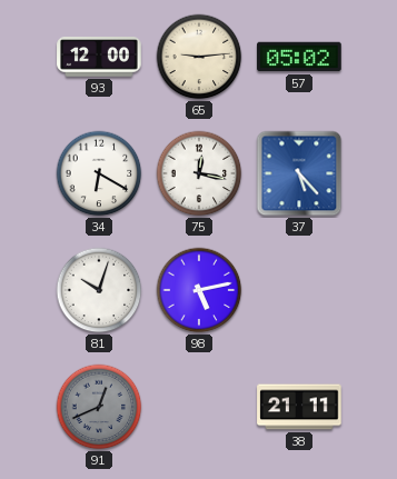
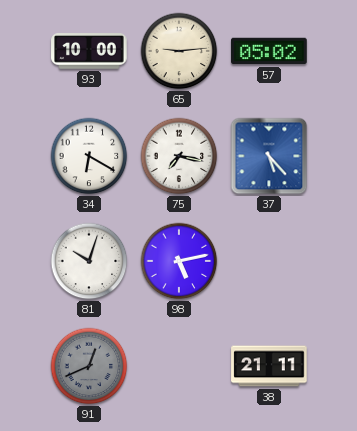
93: 12:00 -> 10:00
75: 12:17 -> 7:17
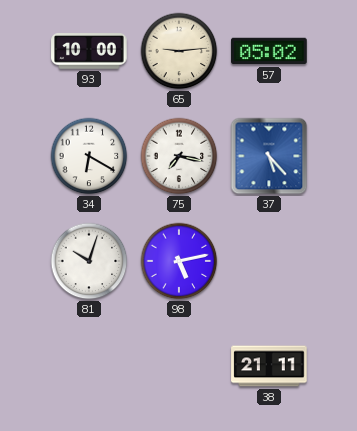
91: 12:41 -> none
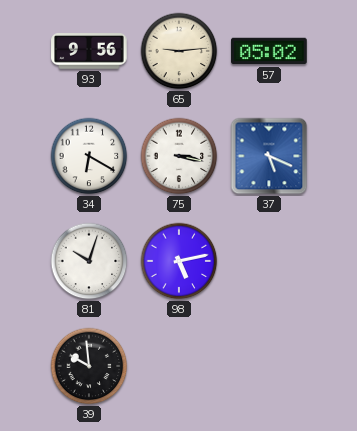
93: 10:00 -> 9:56
75: 7:17 -> 3:17
37: 5:23 -> 5:19
39: none -> 9:59
38: 21:11 -> none
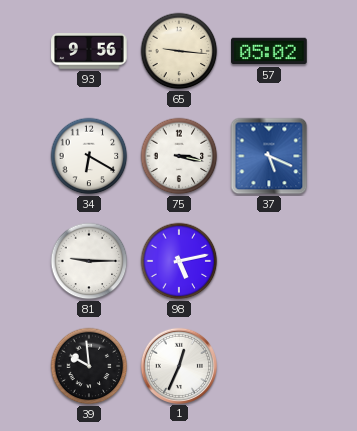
65: 9:14 -> 9:16
81: 10:03 -> 9:15
1: none -> 12:34
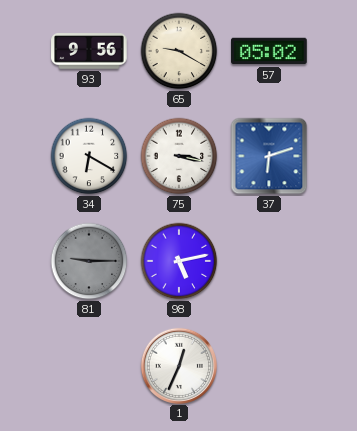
65: 9:16 -> 9:20
37: 5:19 -> 6:12
81 dial: white -> grey
39: 9:59 -> none
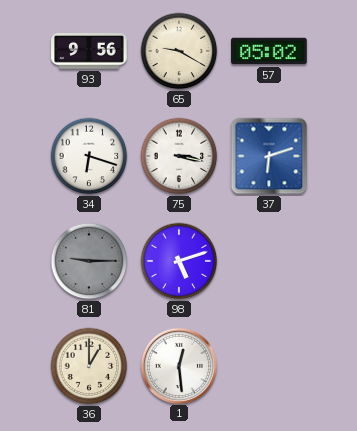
34: 6:20 -> 6:18
98: 5:13 -> 5:12
36: none -> 1:00
1: 12:34 -> 12:29
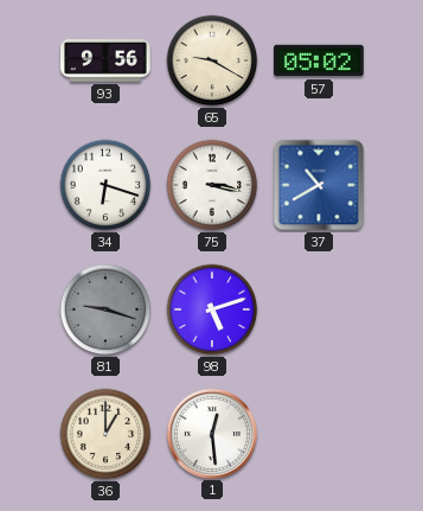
37: 6:12 -> 10:40
81: 9:15 -> 9:18
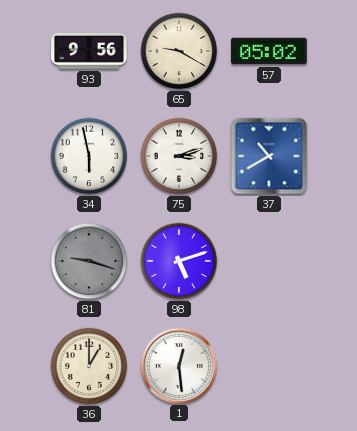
34: 6:18 -> 5:58
75: 3:17 -> 3:12
